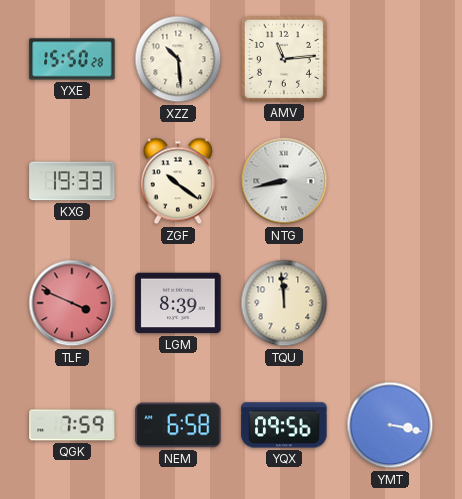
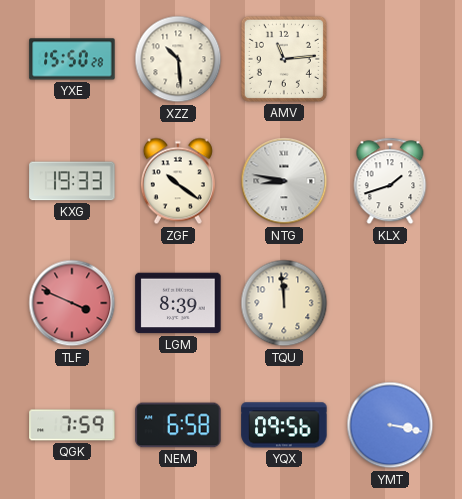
NTG: 8:43 -> 8:47
KLX: none -> 1:42
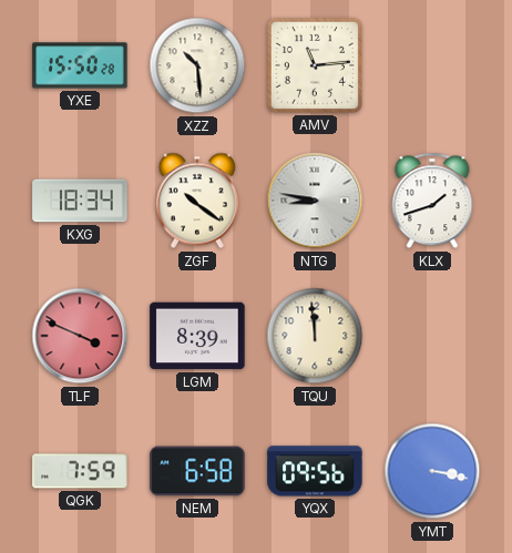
KXG: 19:33 -> 18:34
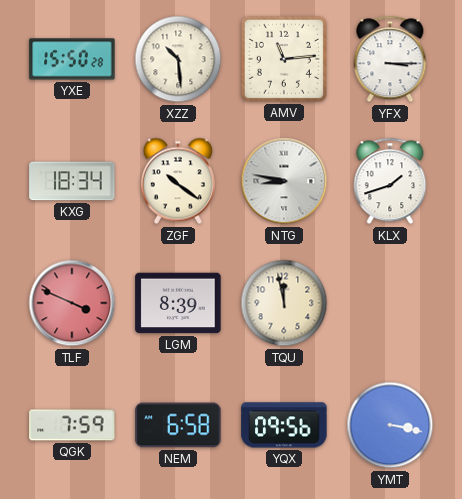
YFX: none -> 3:15
TQU: 11:59 -> 11:58
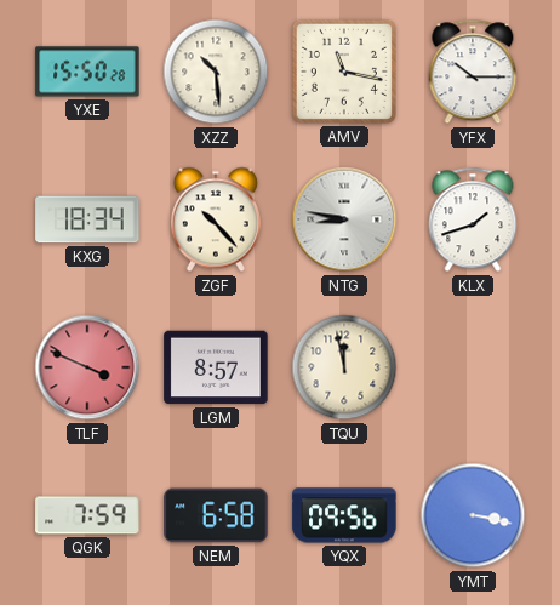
AMV: 11:14 -> 11:17
YFX: 3:15 -> 10:15
ZGF: 10:21 -> 10:23
LGM: 8:39 -> 8:57
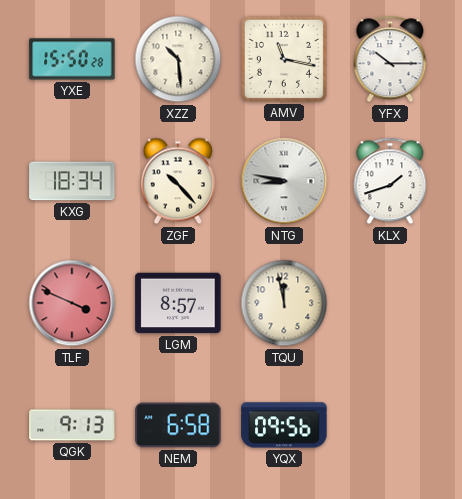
QGK: 7:59 -> 9:13
YMT: 3:17 -> none
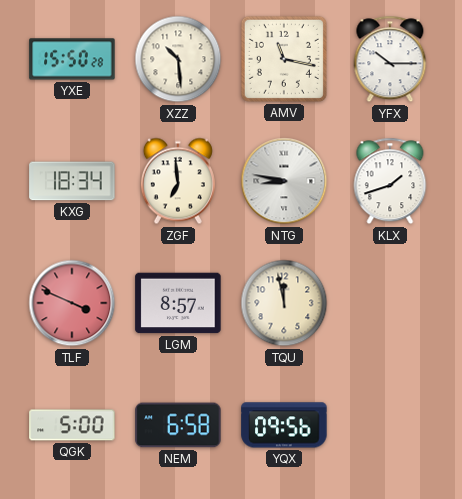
ZGF: 10:23 -> 6:59
QGK: 9:13 -> 5:00
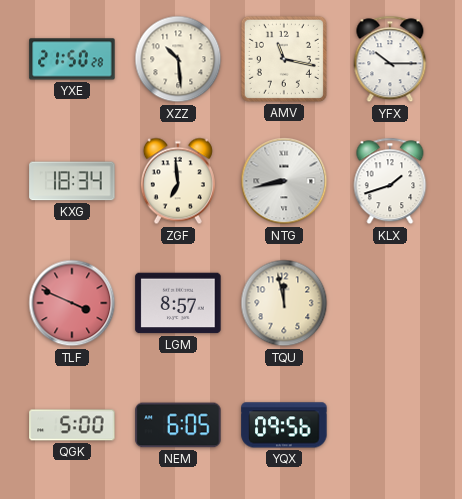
YXE: 15:50 -> 21:50
NTG: 8:47 -> 8:43
NEM: 6:58 -> 6:05
